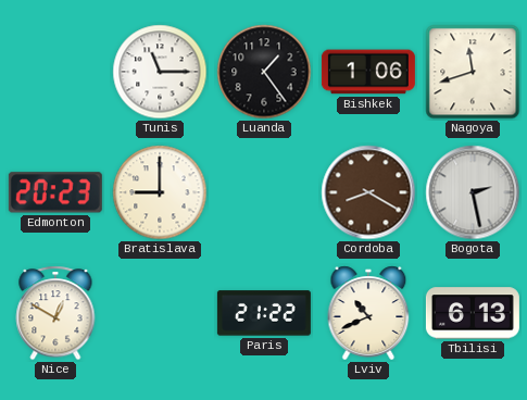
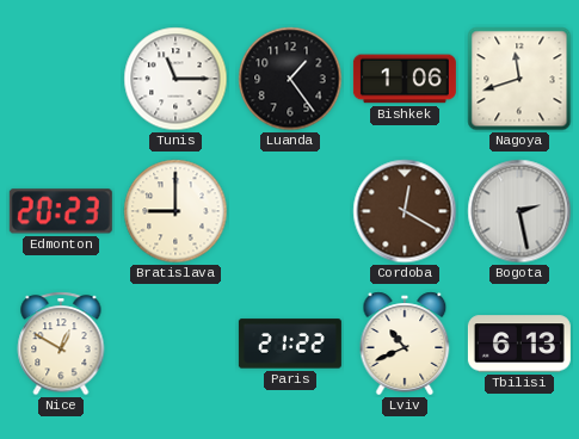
Cordoba: 8:20 -> 12:20
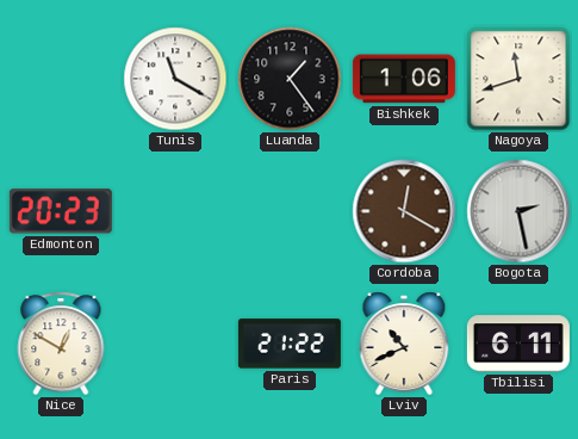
Tunis: 11:15 -> 11:20
Bratislava: 9:00 -> none
Tbilisi: 6:13 -> 6:11
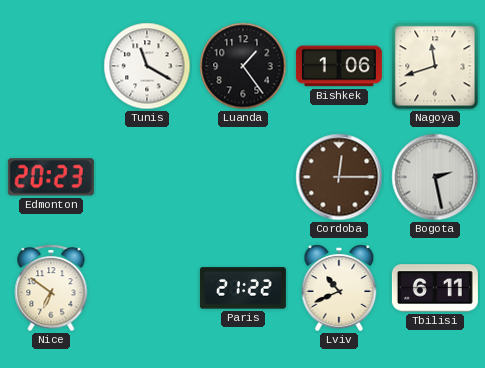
Cordoba: 12:20 -> 12:15
Nice: 12:50 -> 6:51
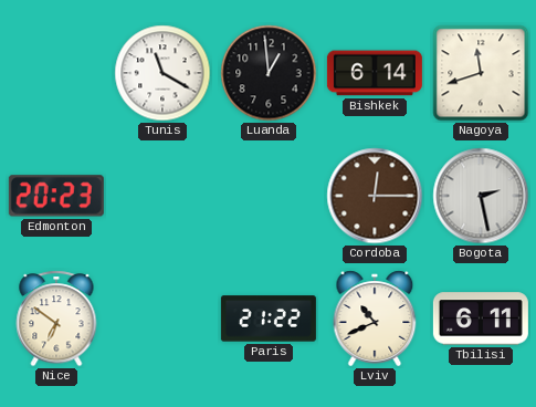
Luanda: 1:24 -> 12:59
Bishkek: 1:06 -> 6:14
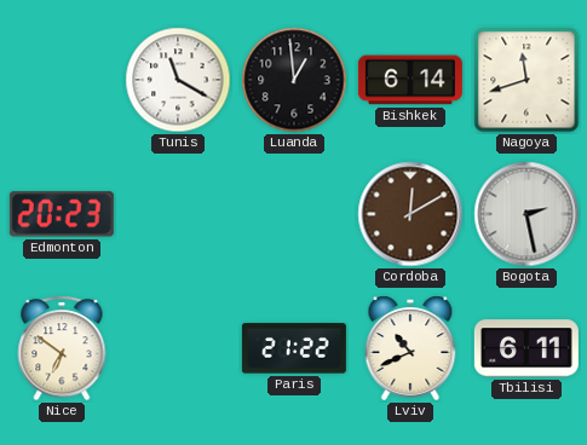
Cordoba: 12:15 -> 12:10
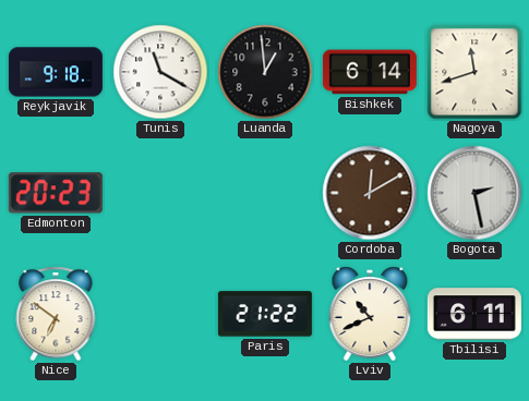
Reykjavik: none -> 9:18
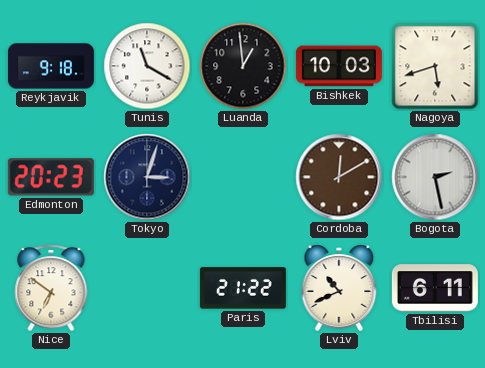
Bishkek: 6:14 -> 10:03
Nagoya: 11:42 -> 5:42
Tokyo: none -> 3:03
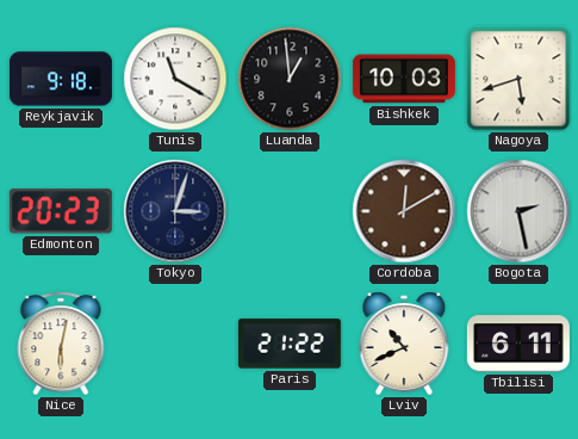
Nice: 6:51 -> 6:02
